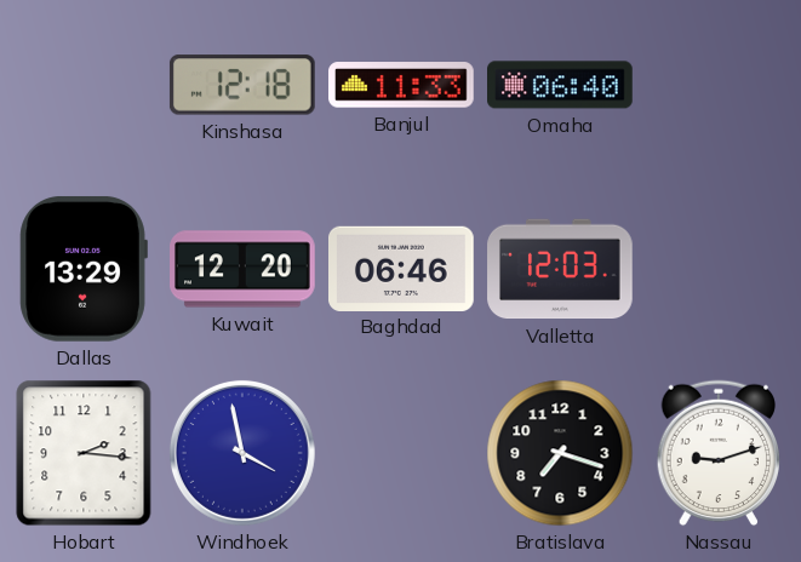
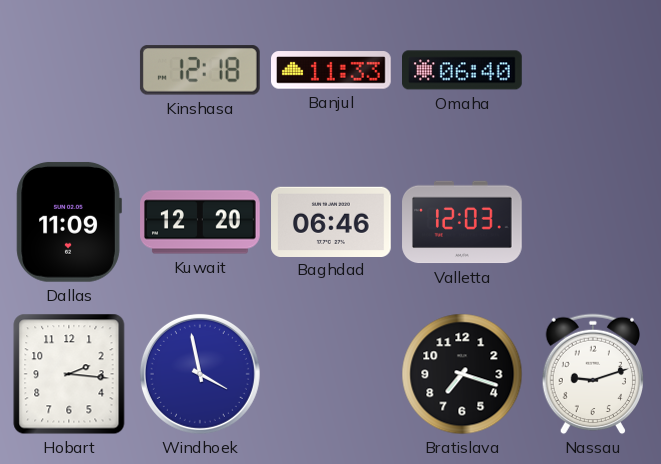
Dallas: 13:29 -> 11:09
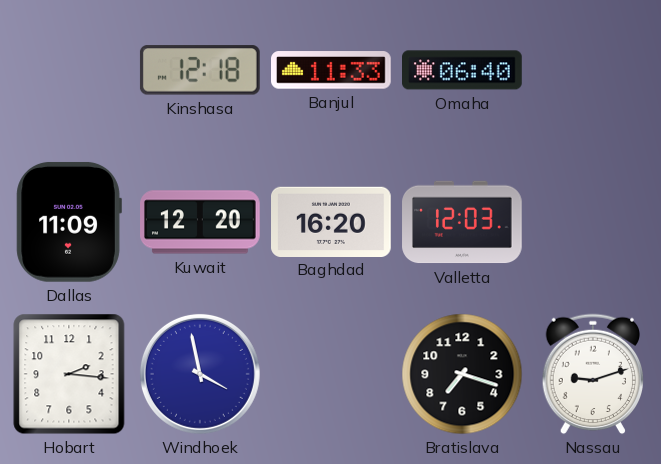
Baghdad: 06:46 -> 16:20
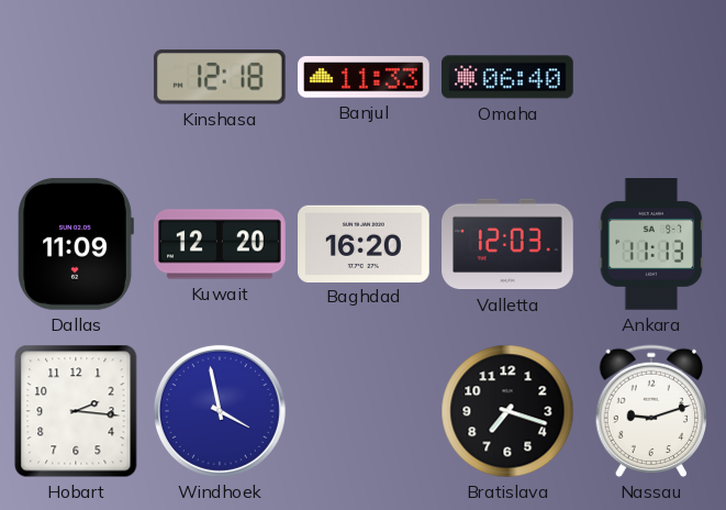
Ankara: none -> 11:13
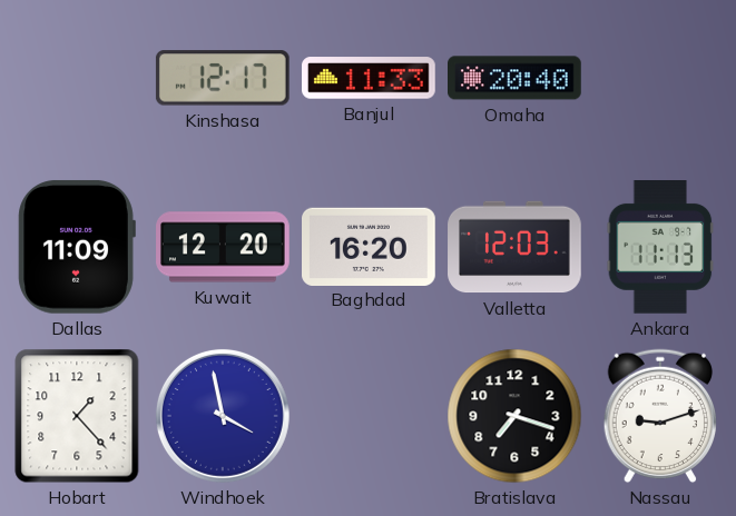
Kinshasa: 12:18 -> 12:17
Omaha: 06:40 -> 20:40
Hobart: 2:16 -> 1:23
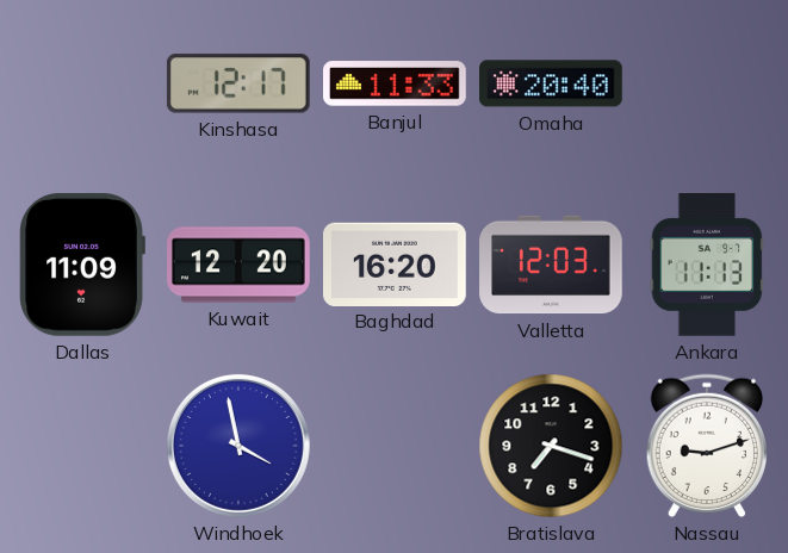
Hobart: 1:23 -> none
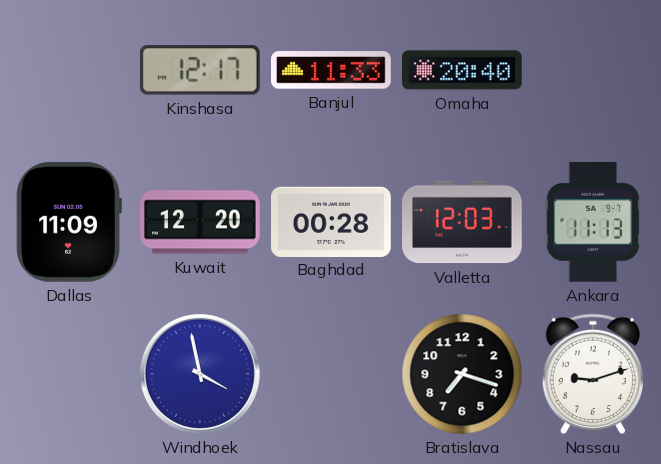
Baghdad: 16:20 -> 00:28
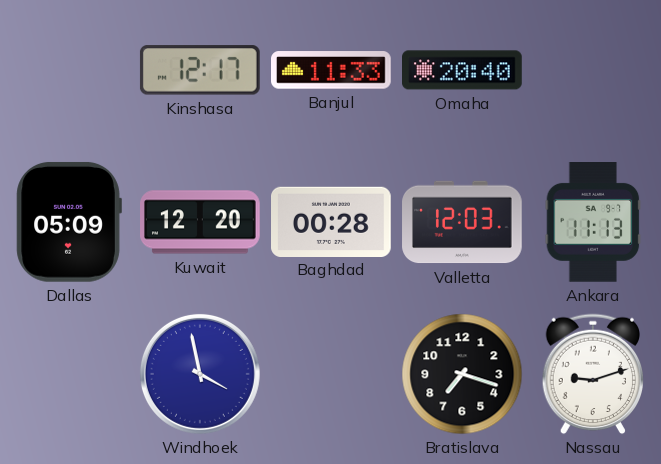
Dallas: 11:09 -> 05:09
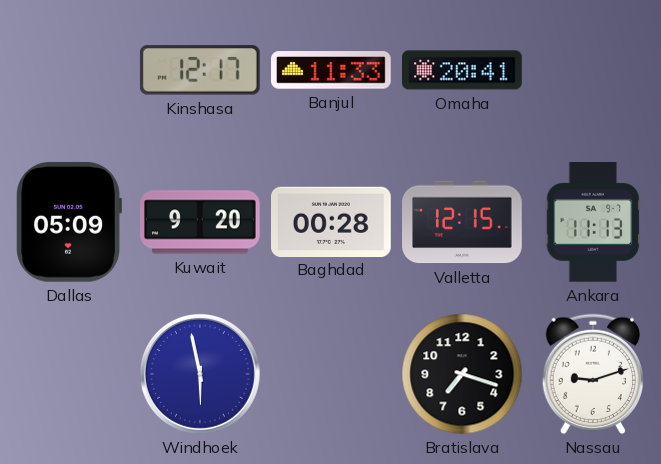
Omaha: 20:40 -> 20:41
Kuwait: 12:20 -> 9:20
Valletta: 12:03 -> 12:15
Windhoek: 3:58 -> 5:58
